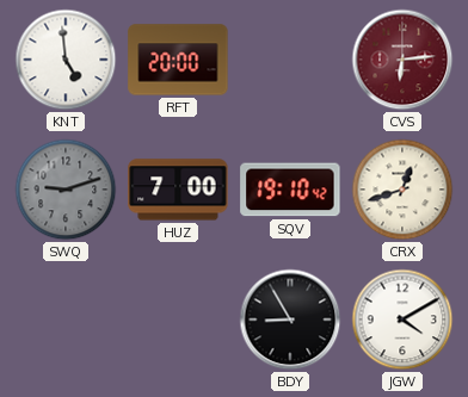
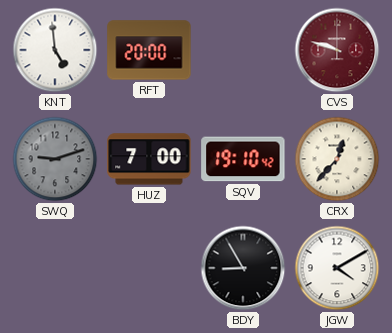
CVS: 6:14 -> 9:48
CRX: 12:42 -> 12:37
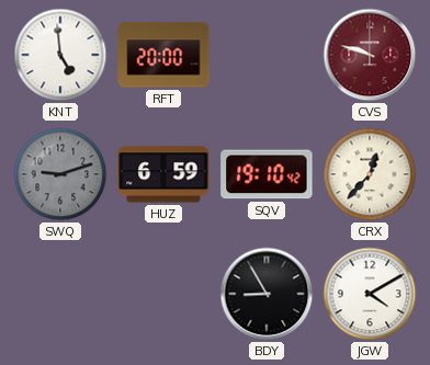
HUZ: 7:00 -> 6:59
